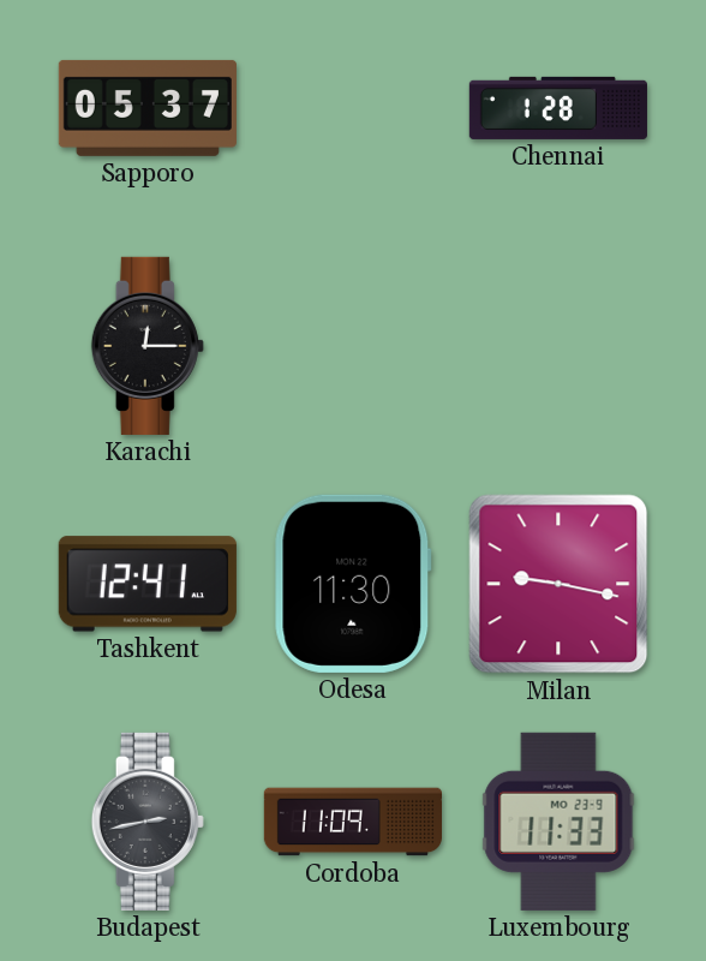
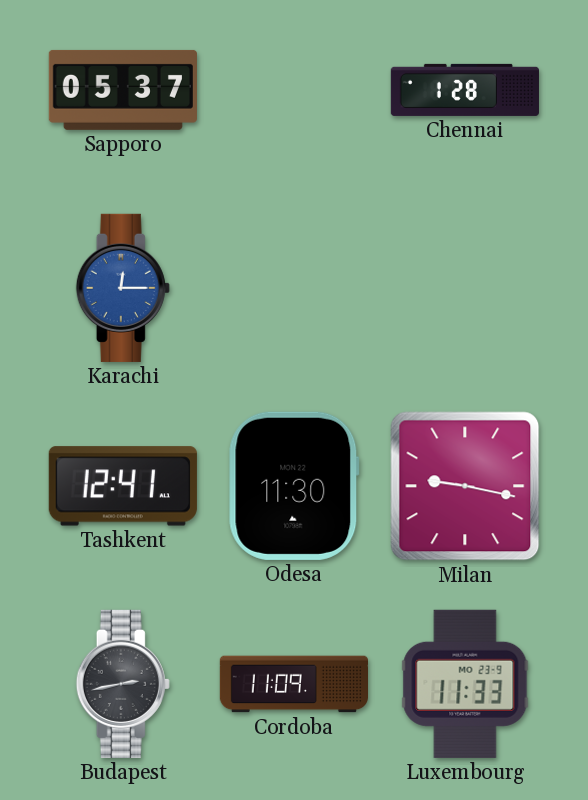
Karachi dial: black -> blue
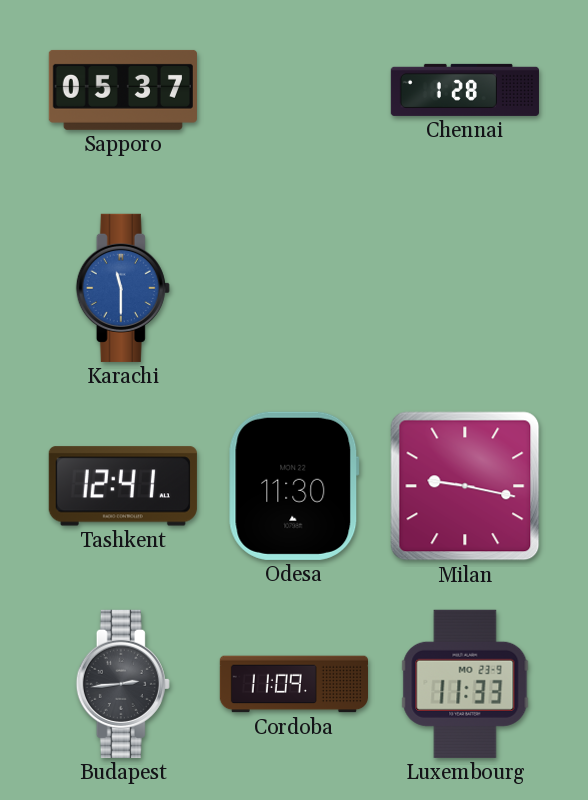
Karachi: 12:15 -> 11:30
Budapest: 2:43 -> 2:44
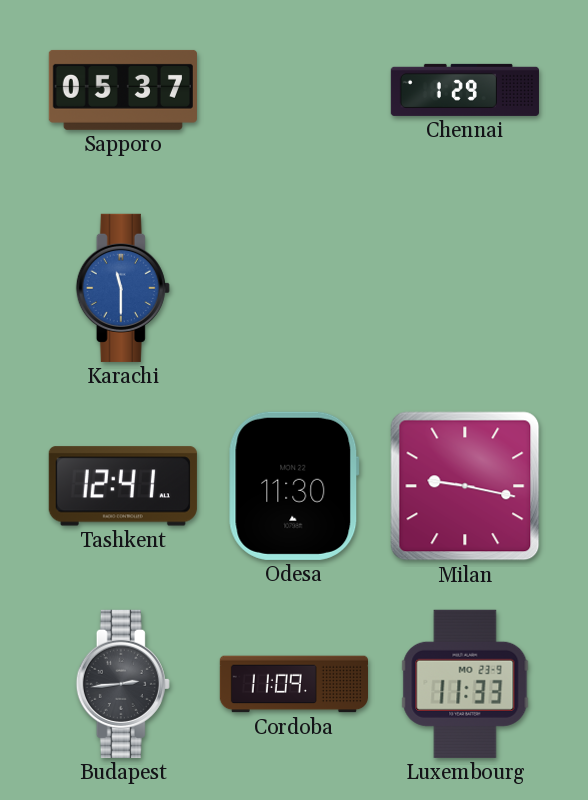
Chennai: 1:28 -> 1:29
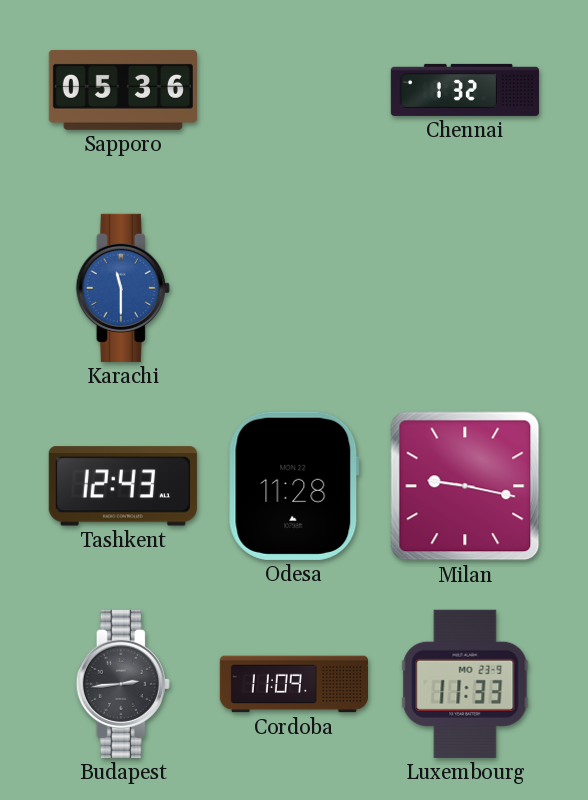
Sapporo: 05:37 -> 05:36
Chennai: 1:29 -> 1:32
Tashkent: 12:41 -> 12:43
Odesa: 11:30 -> 11:28
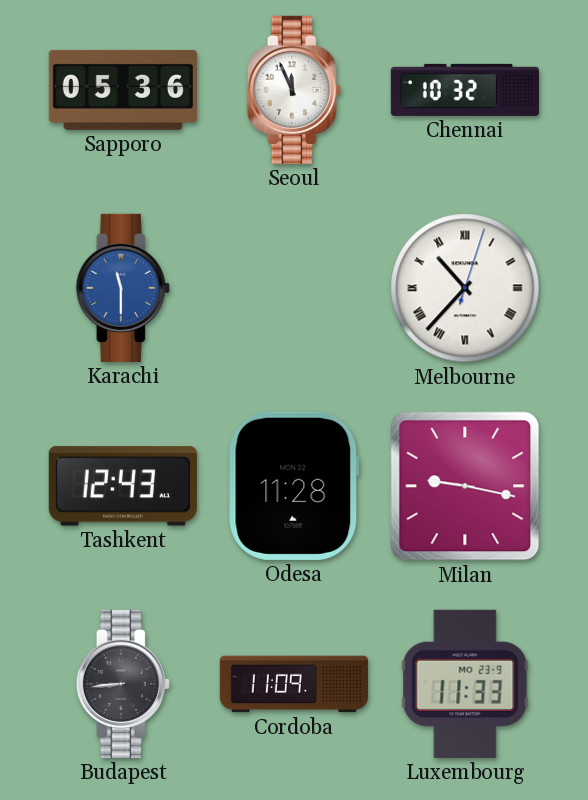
Seoul: none -> 11:56
Chennai: 1:32 -> 10:32
Melbourne: none -> 10:37
Budapest: 2:44 -> 8:44
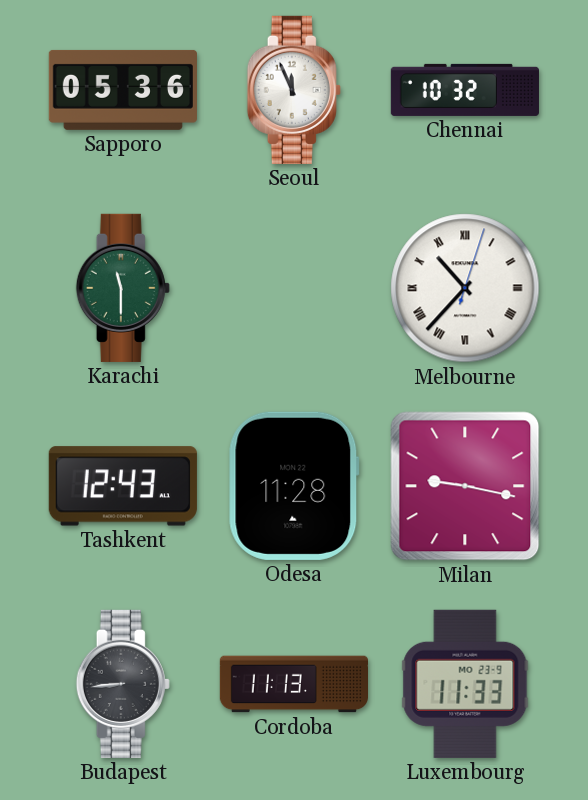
Karachi dial: blue -> green
Cordoba: 11:09 -> 11:13
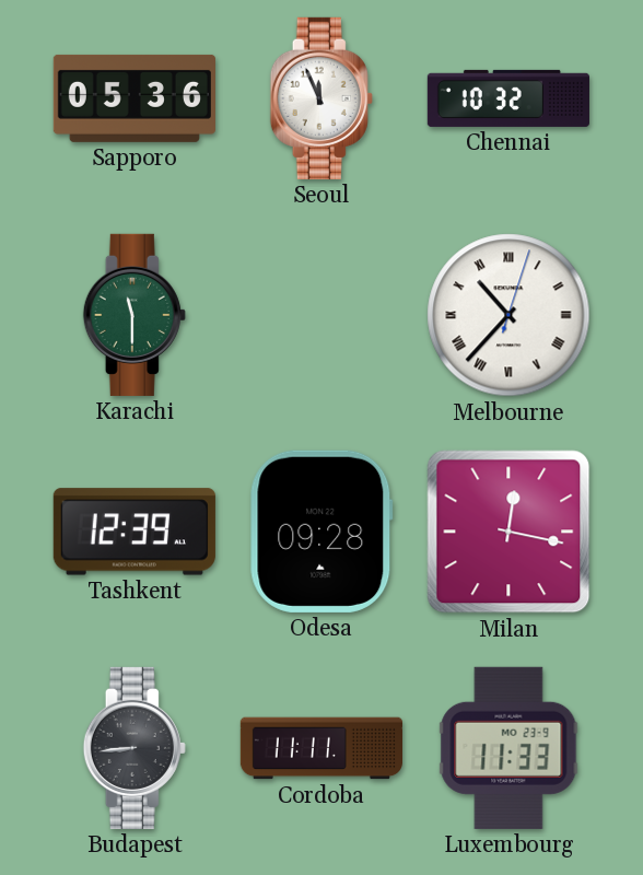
Tashkent: 12:43 -> 12:39
Odesa: 11:28 -> 09:28
Milan: 9:17 -> 12:17
Cordoba: 11:13 -> 11:11
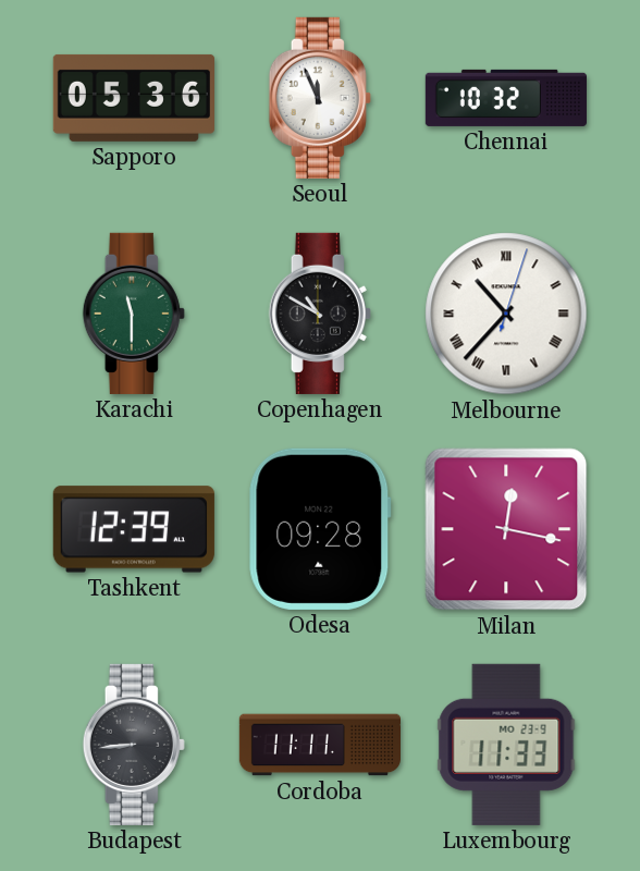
Copenhagen: none -> 10:50
